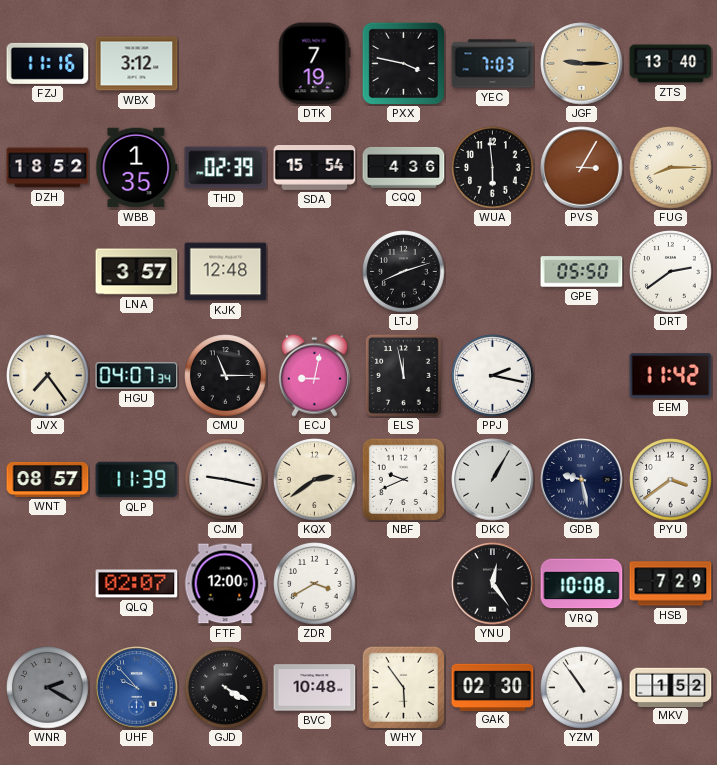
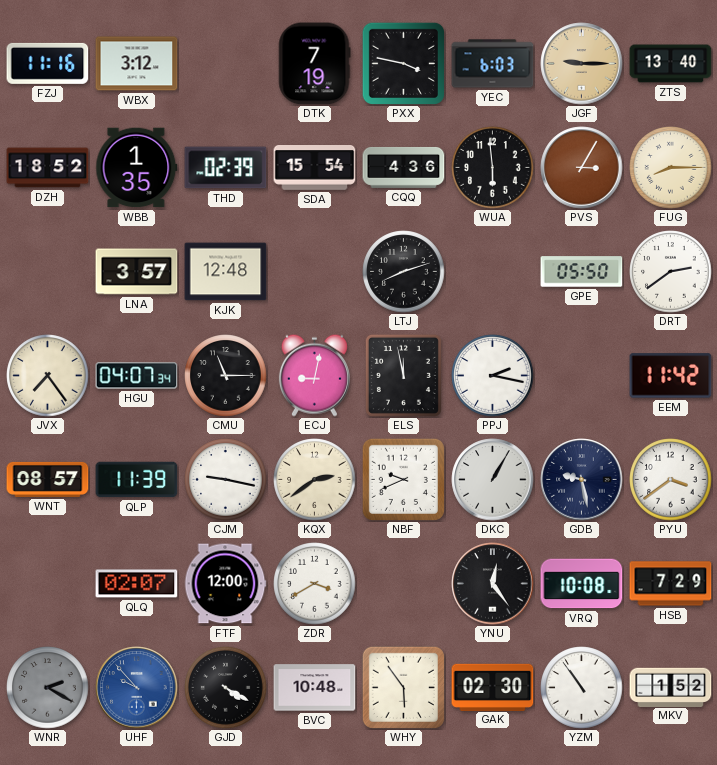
YEC: 7:03 -> 6:03
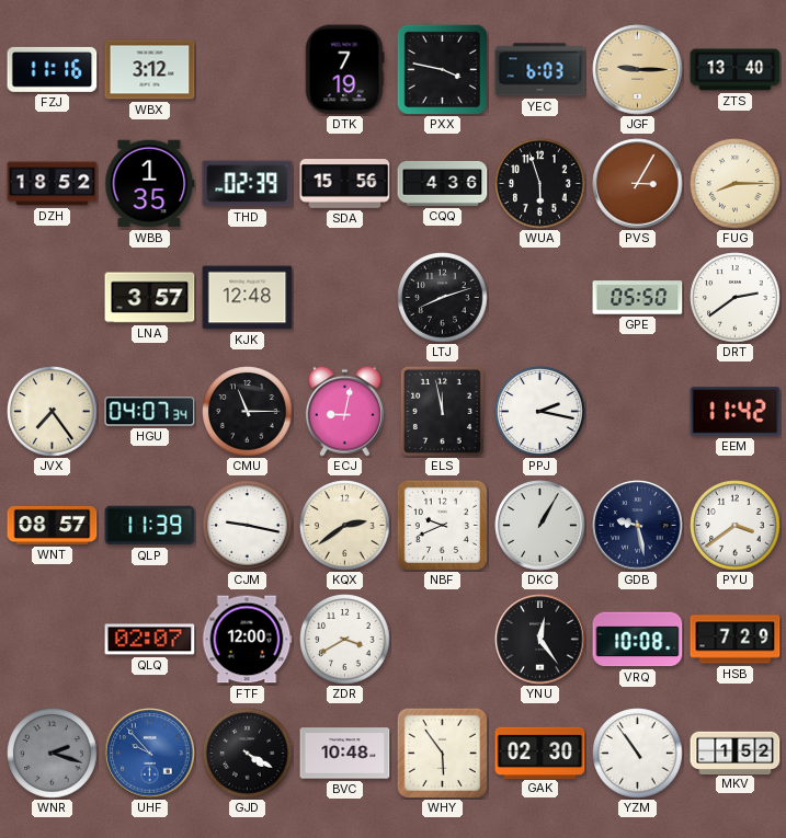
SDA: 15:54 -> 15:56
WUA: 5:59 -> 5:57
WNR: 2:20 -> 2:18
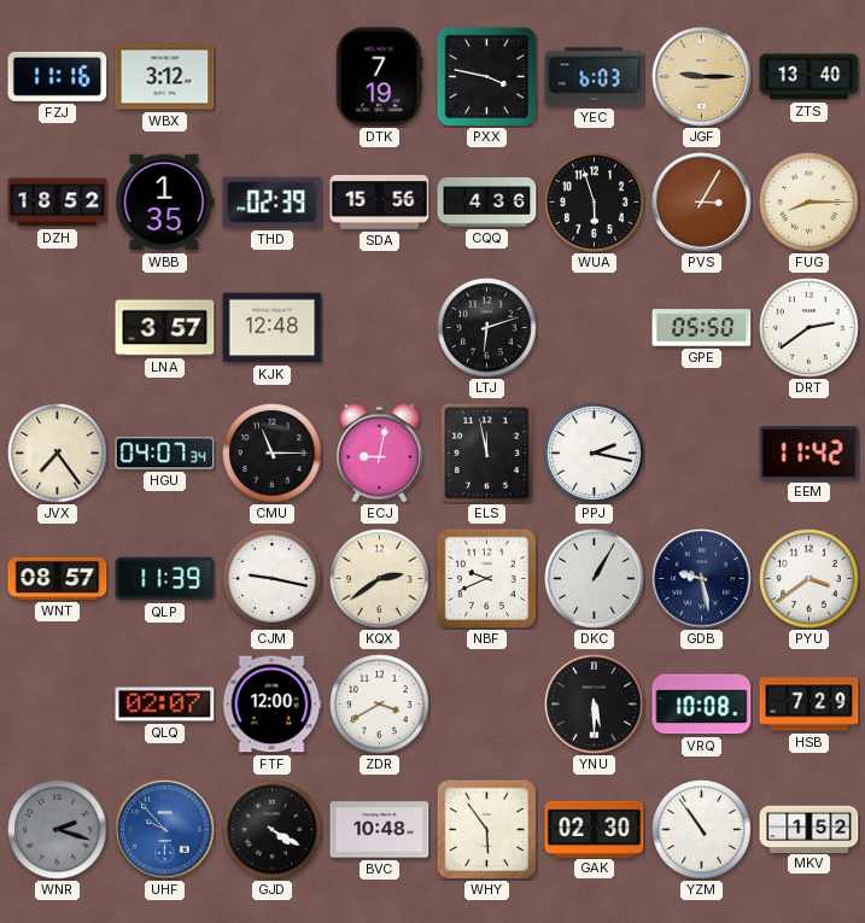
LTJ: 8:12 -> 6:12
YNU: 12:24 -> 5:30
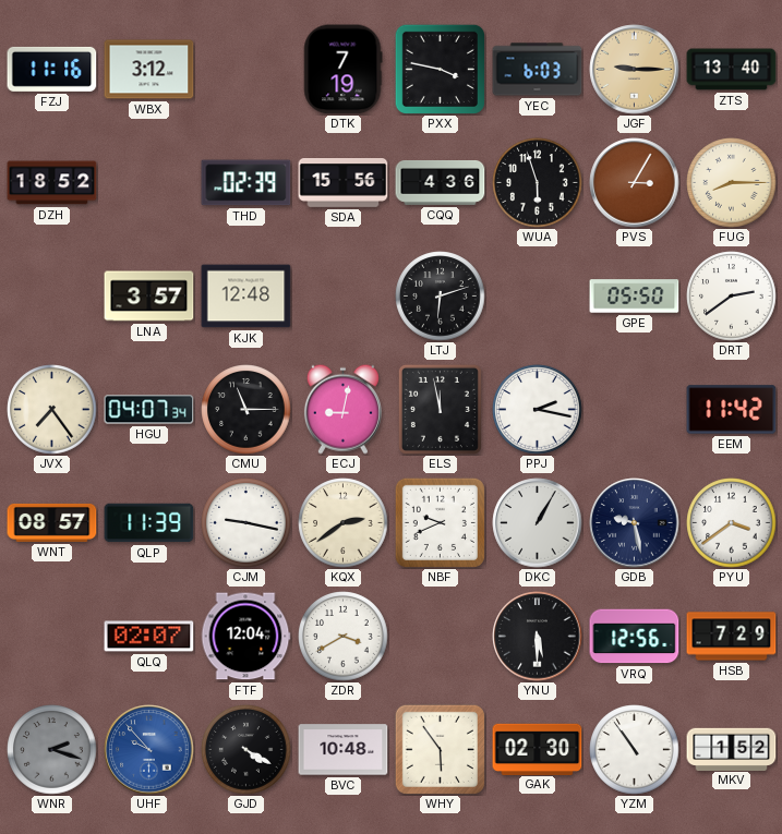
WBB: 1:35 -> none
FTF: 12:00 -> 12:04
VRQ: 10:08 -> 12:56
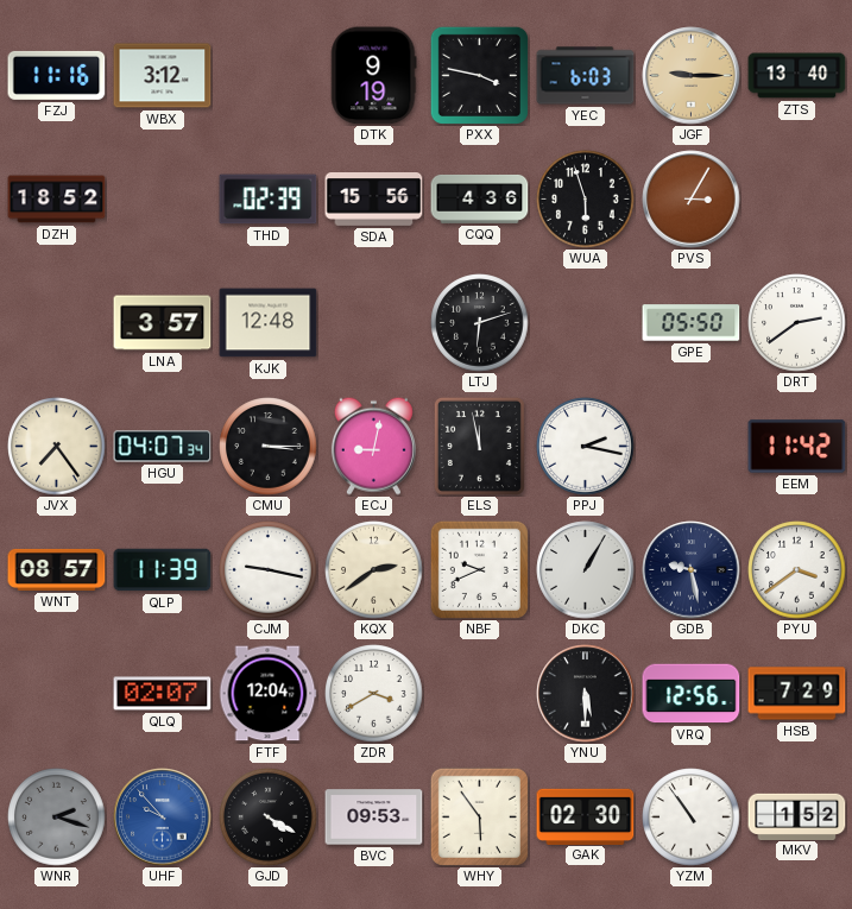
DTK: 7:19 -> 9:19
FUG: 8:15 -> none
CMU: 11:15 -> 3:15
BVC: 10:48 -> 09:53
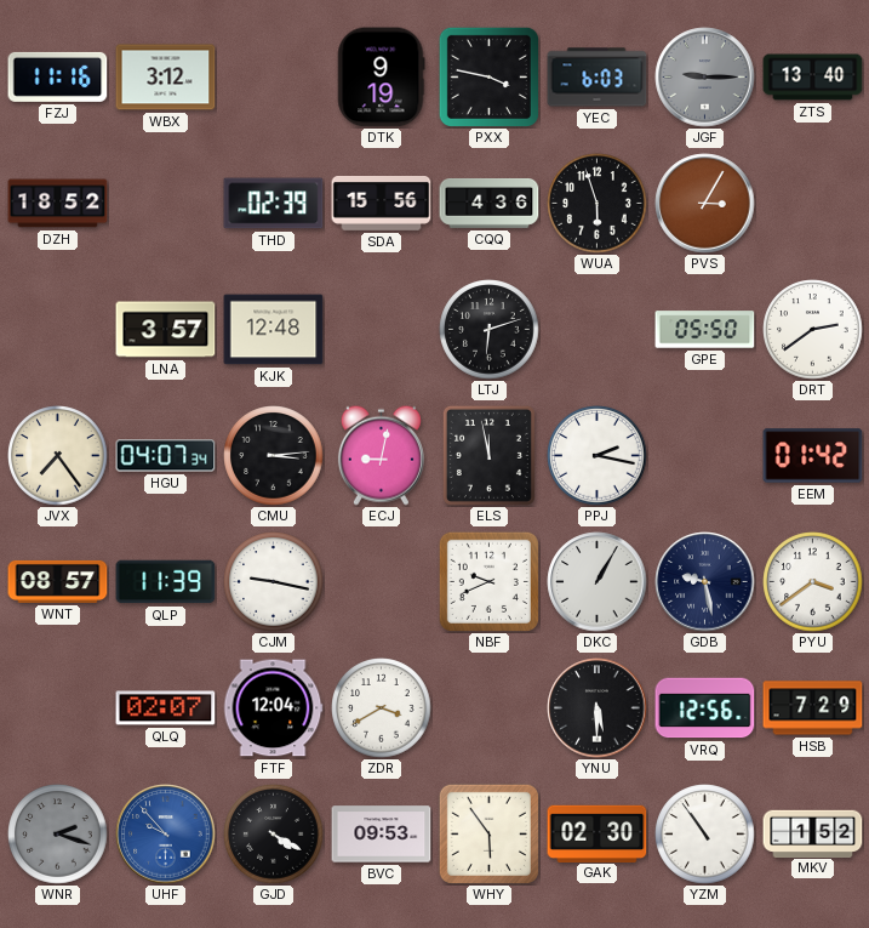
JGF dial: champagne -> grey
CMU: 3:15 -> 3:14
EEM: 11:42 -> 01:42
KQX: 2:39 -> none
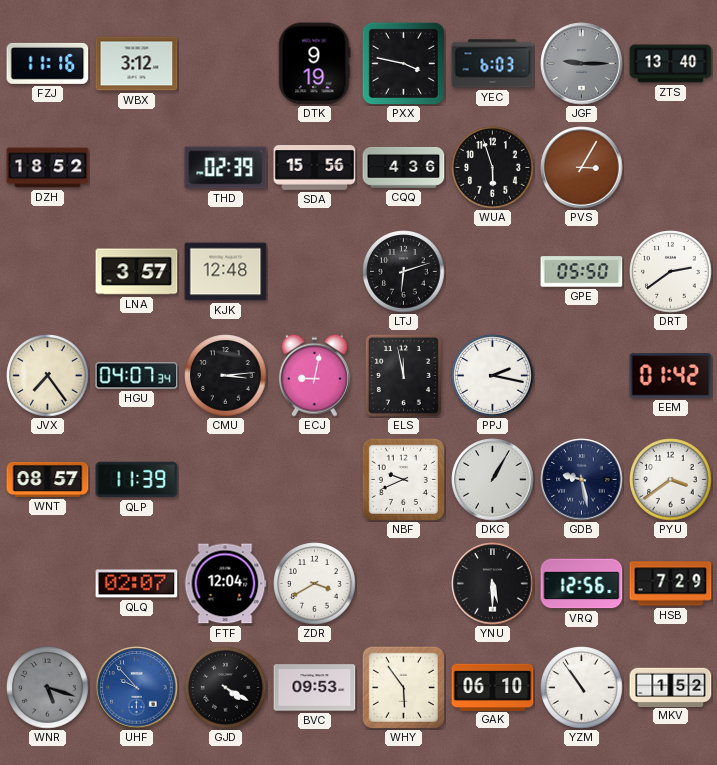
CJM: 9:17 -> none
WNR: 2:18 -> 5:18
GAK: 02:30 -> 06:10
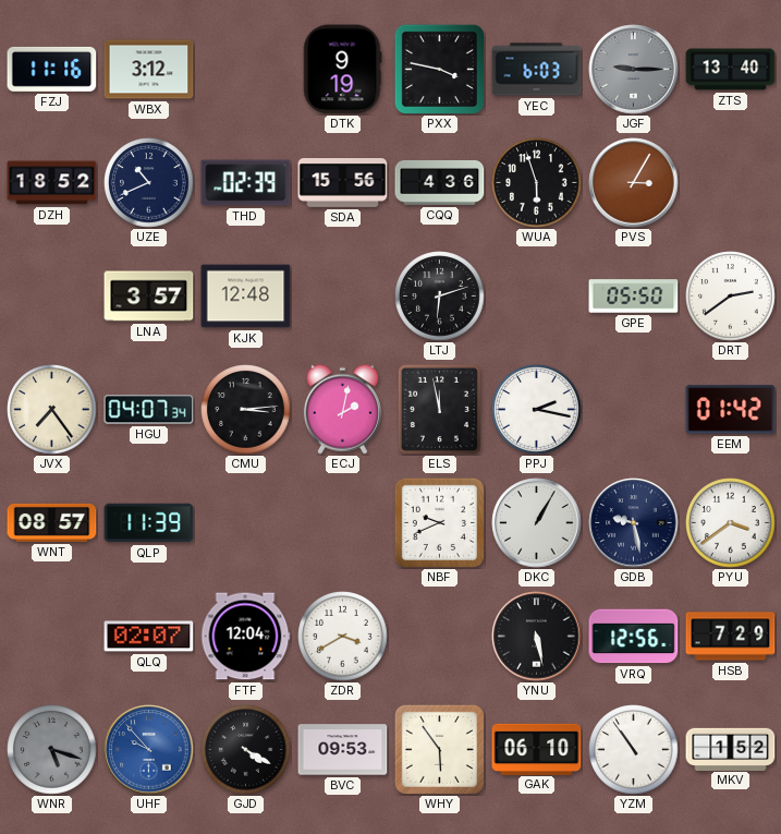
UZE: none -> 10:41
ECJ: 9:02 -> 2:02
YNU: 5:30 -> 5:28
